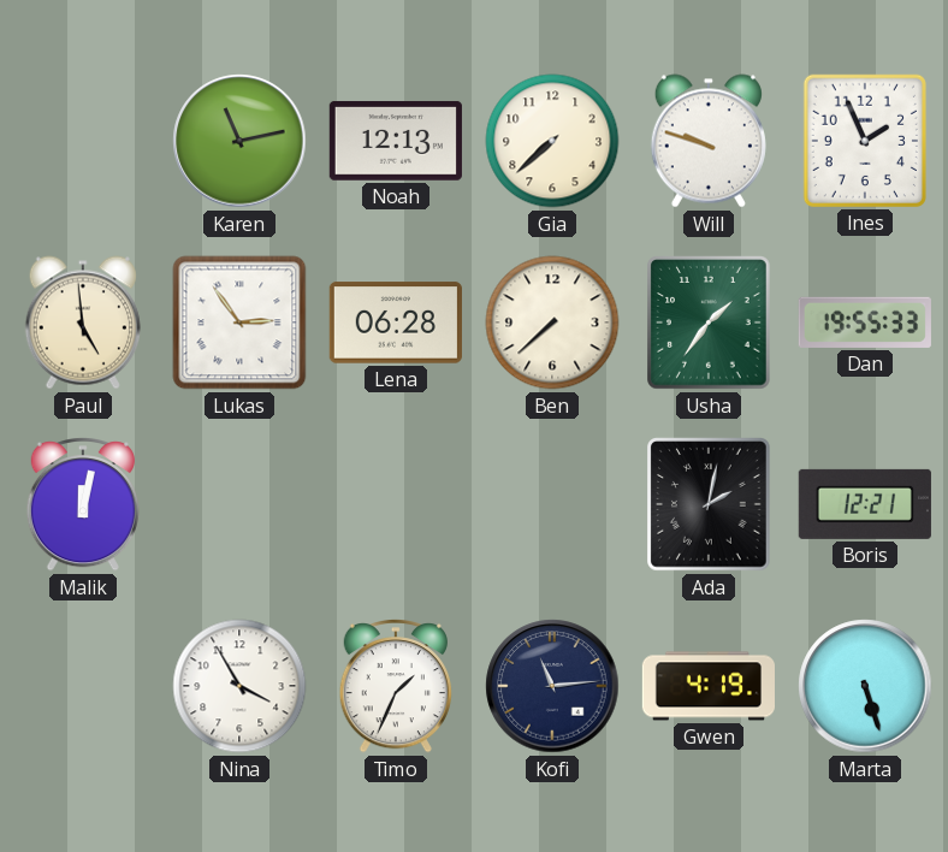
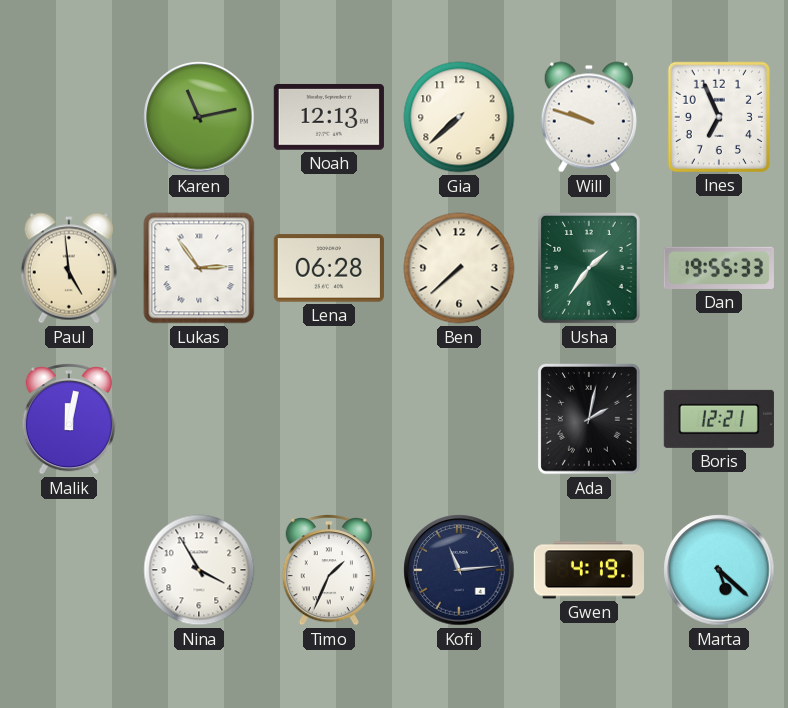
Ines: 1:56 -> 6:56
Marta: 5:27 -> 5:22
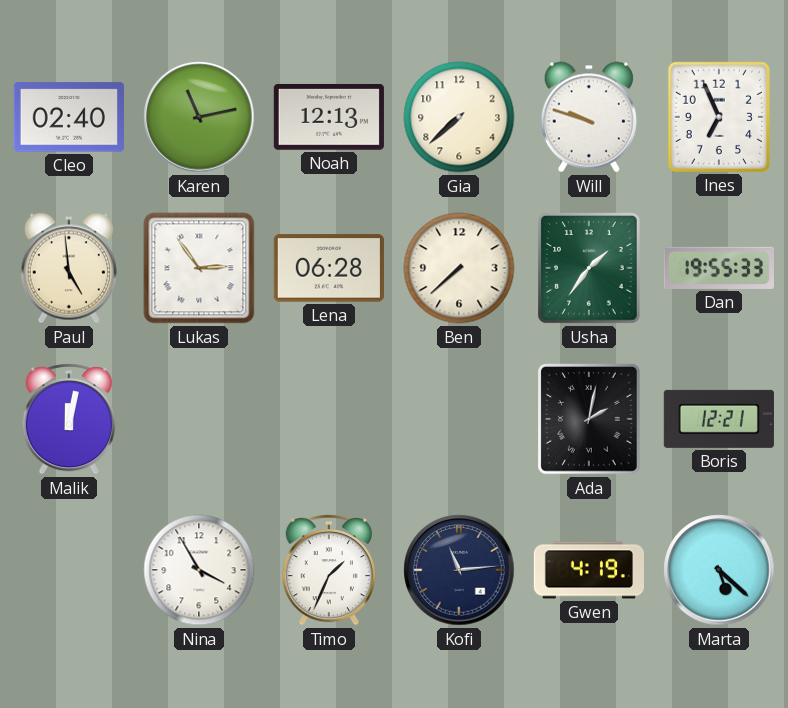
Cleo: none -> 02:40
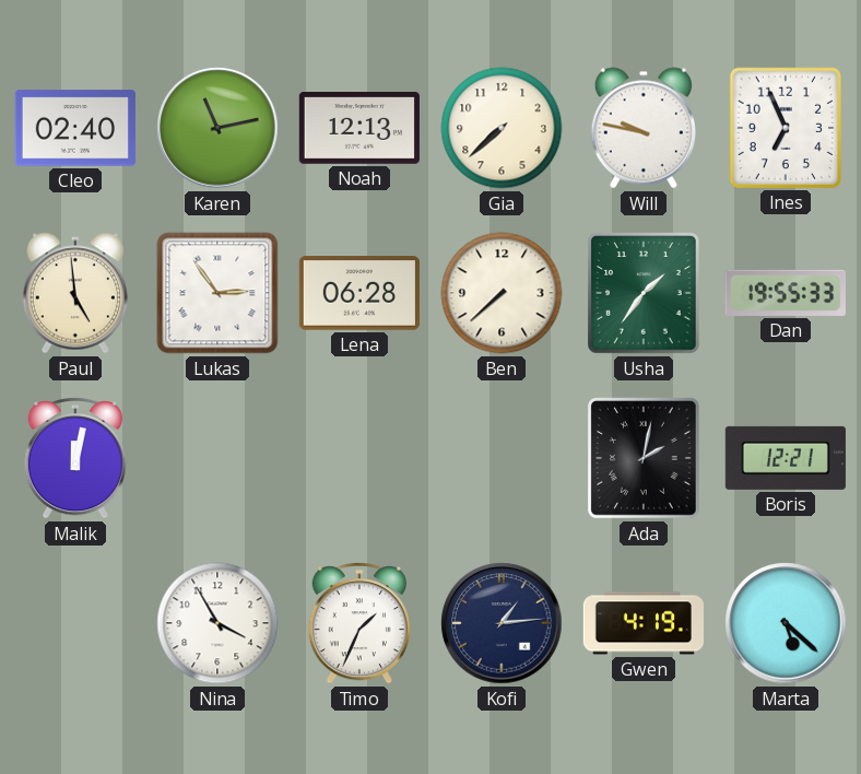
Will: 9:48 -> 9:47
Kofi: 11:14 -> 1:14
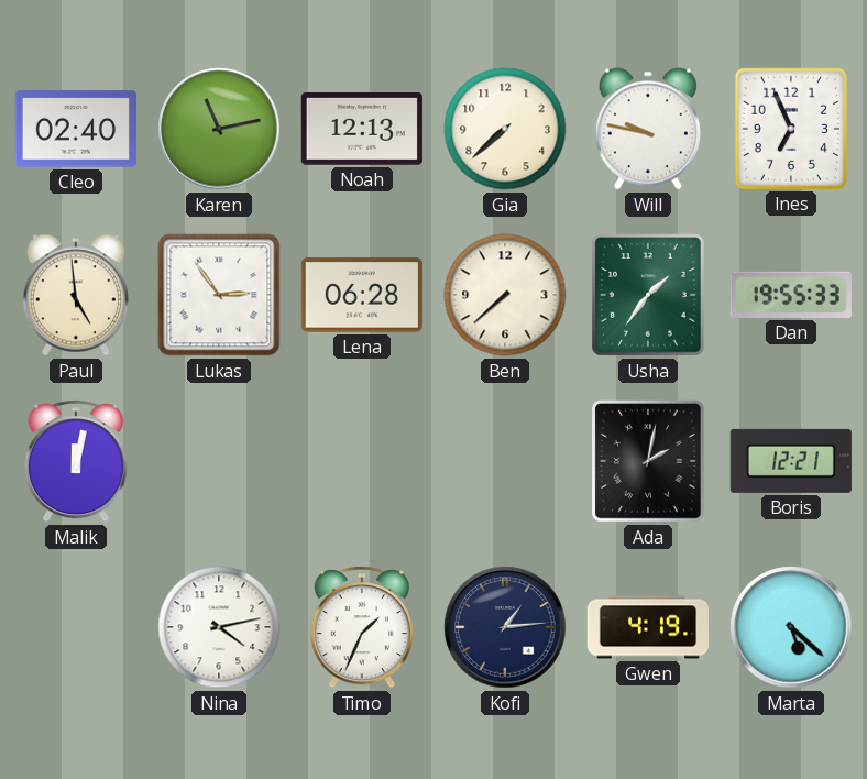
Nina: 3:55 -> 4:13
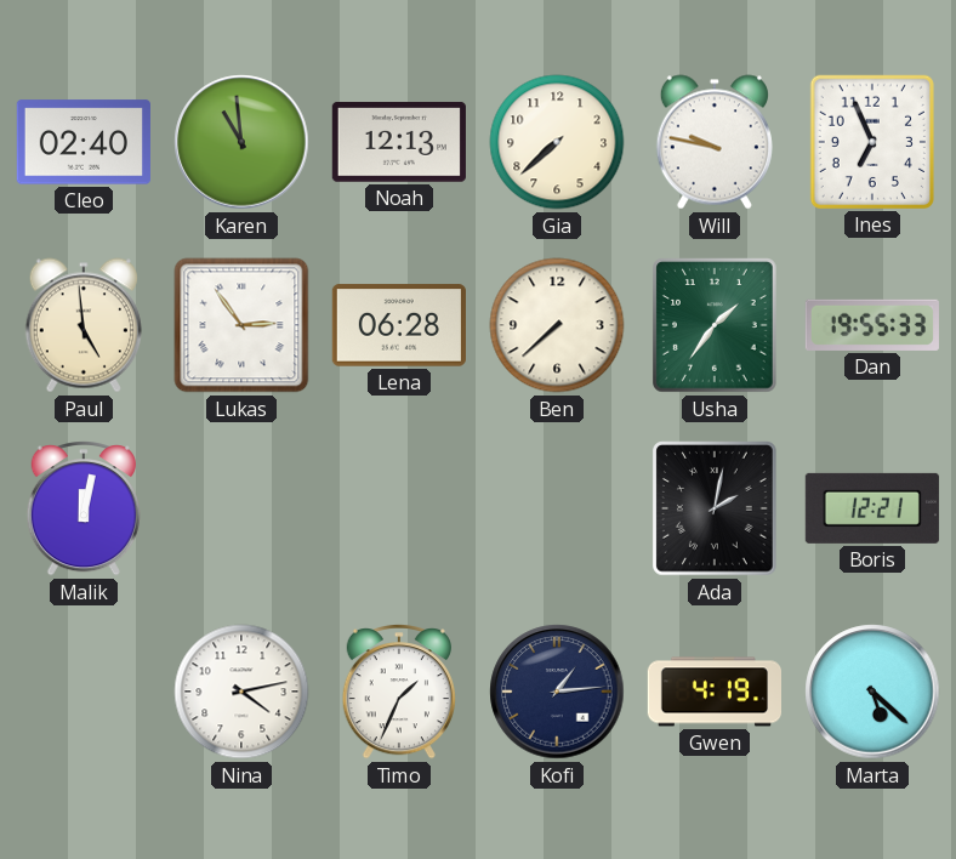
Karen: 11:13 -> 10:59
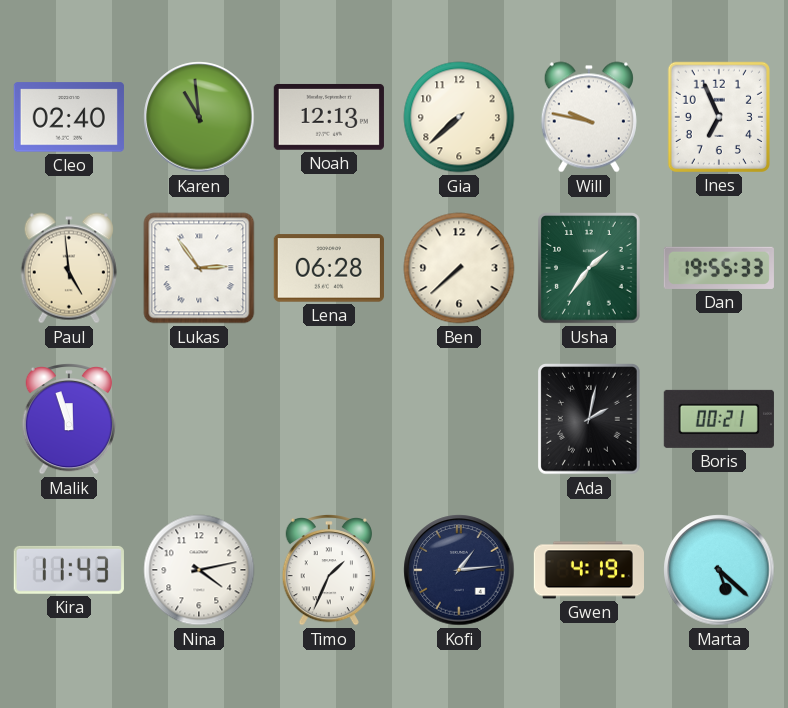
Malik: 12:02 -> 11:57
Boris: 12:21 -> 00:21
Kira: none -> 11:43
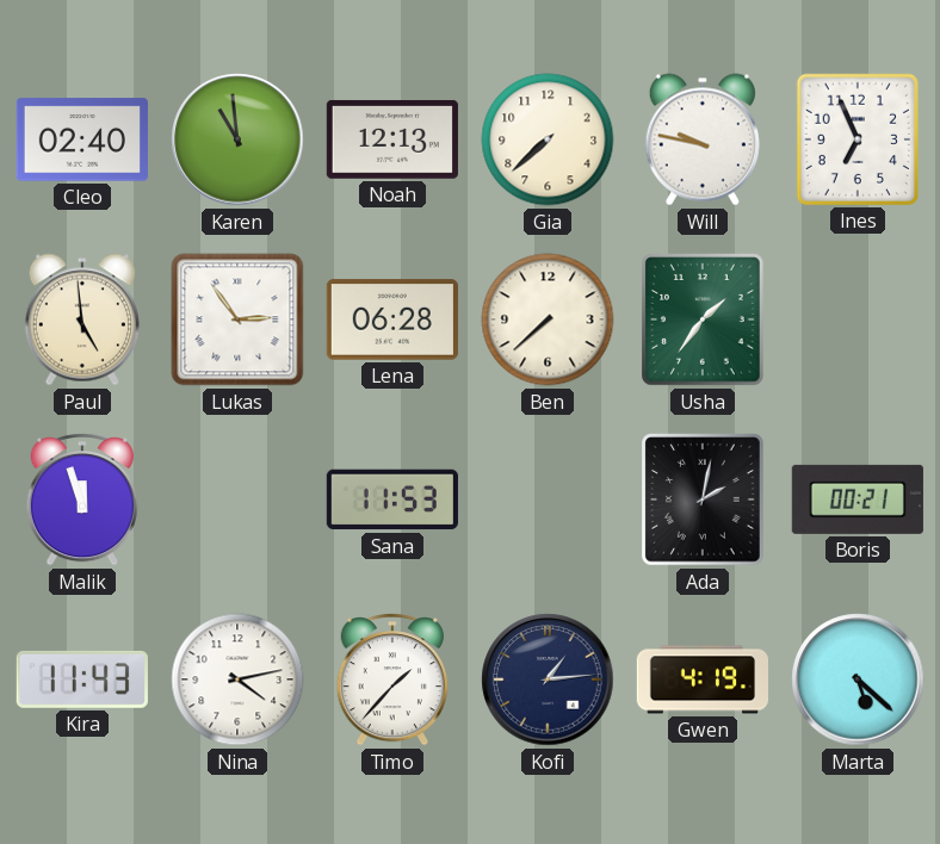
Dan: 19:55 -> none
Sana: none -> 11:53
Timo: 1:34 -> 1:37
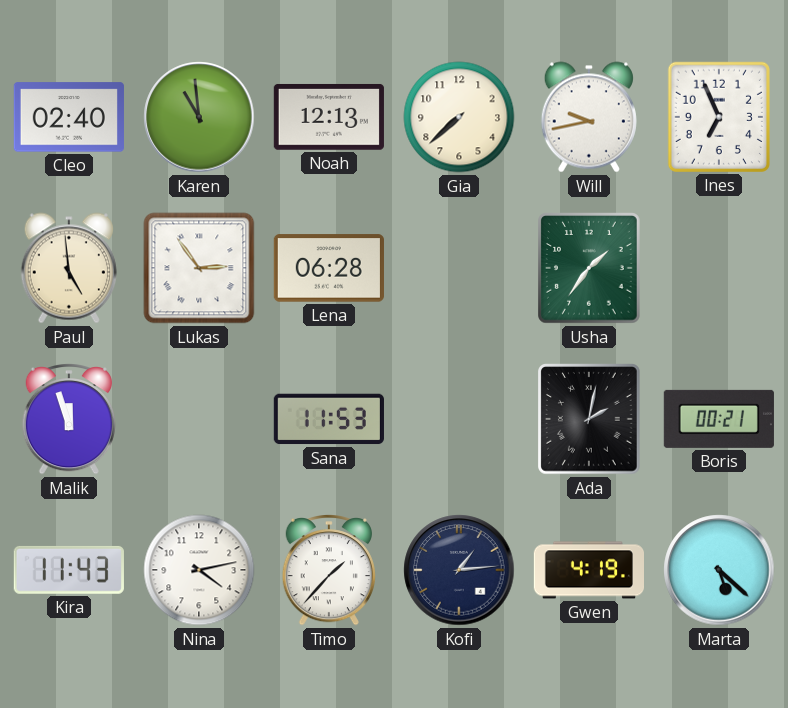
Will: 9:47 -> 9:43
Ben: 7:38 -> none
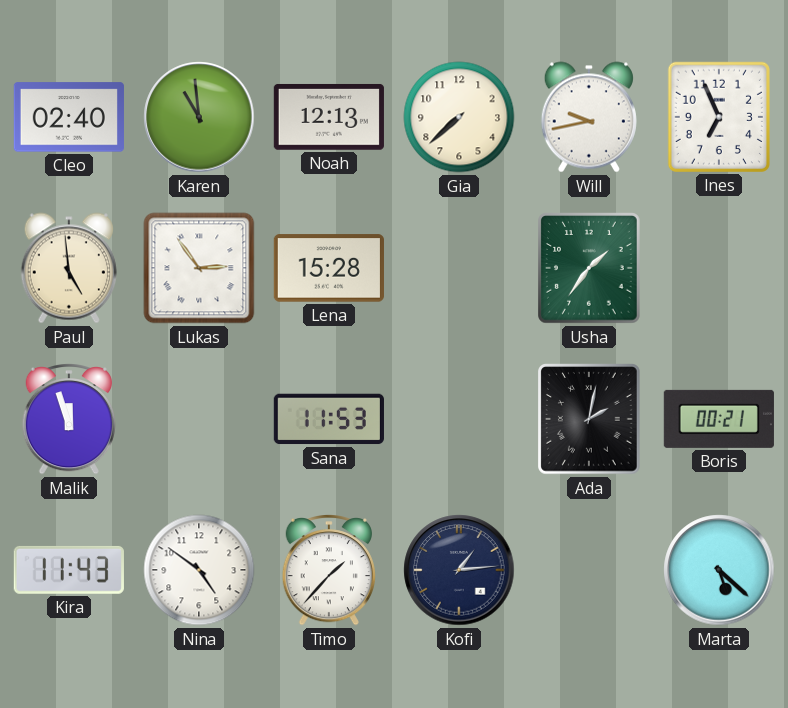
Lena: 06:28 -> 15:28
Nina: 4:13 -> 4:51
Gwen: 4:19 -> none
